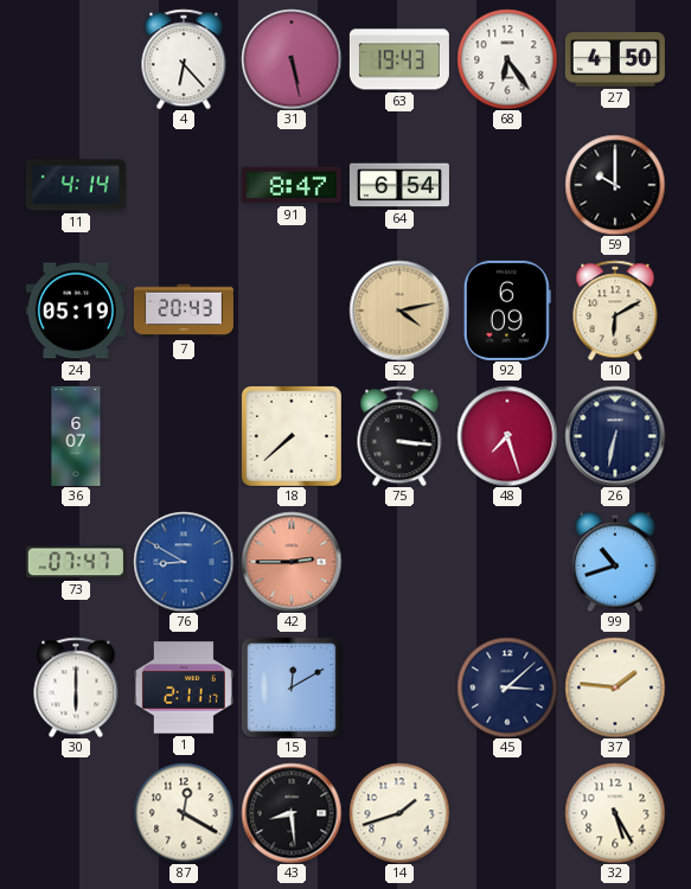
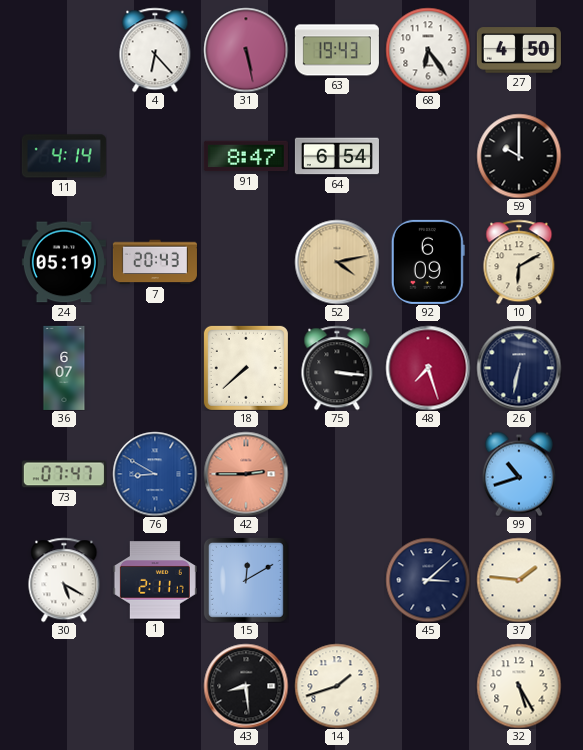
30: 6:00 -> 5:20
87: 12:20 -> none
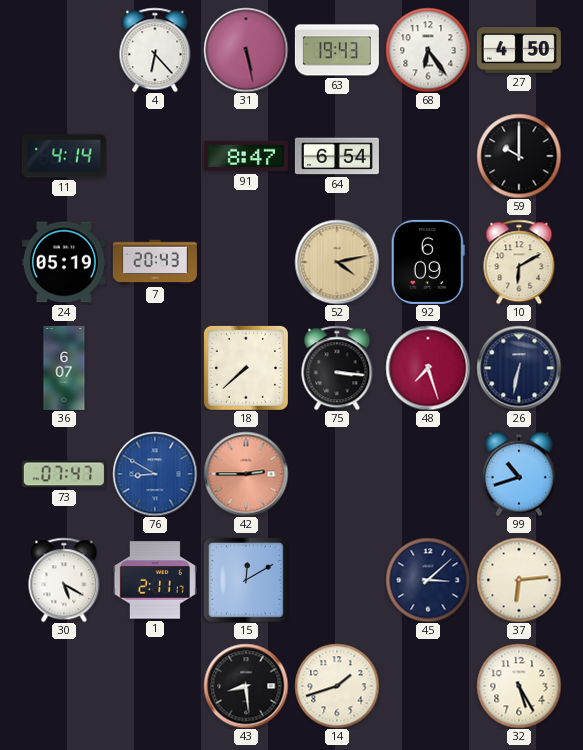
37: 1:46 -> 6:14
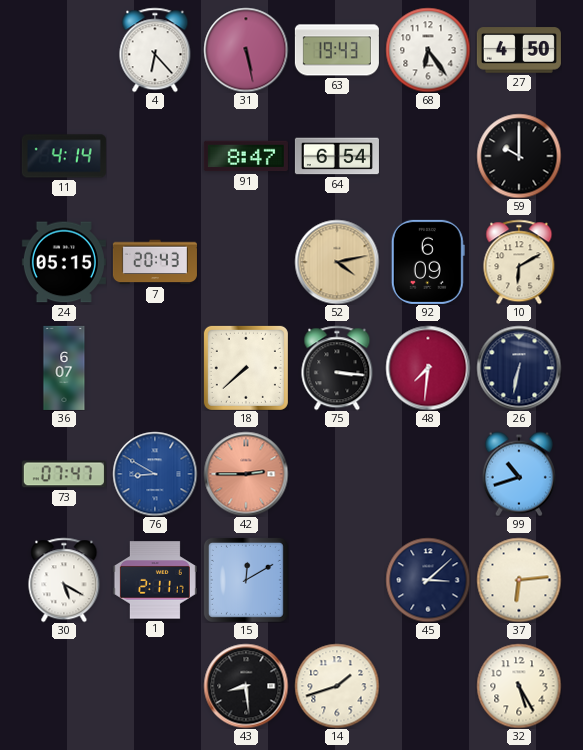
24: 05:19 -> 05:15
48: 7:27 -> 7:31
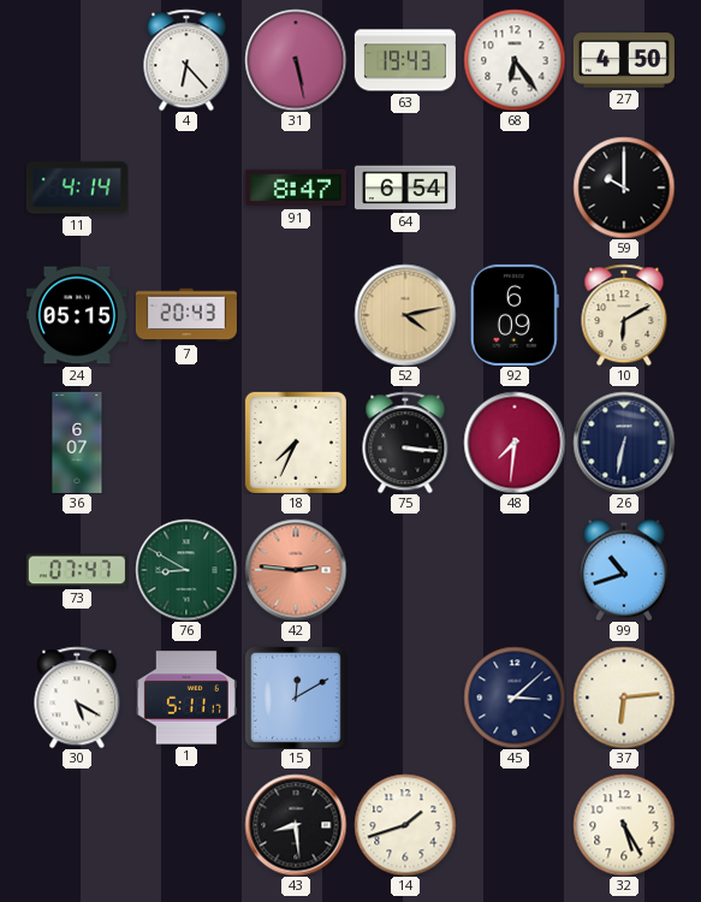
18: 7:38 -> 7:34
76 dial: blue -> green
42: 2:45 -> 2:46
1: 2:11 -> 5:11
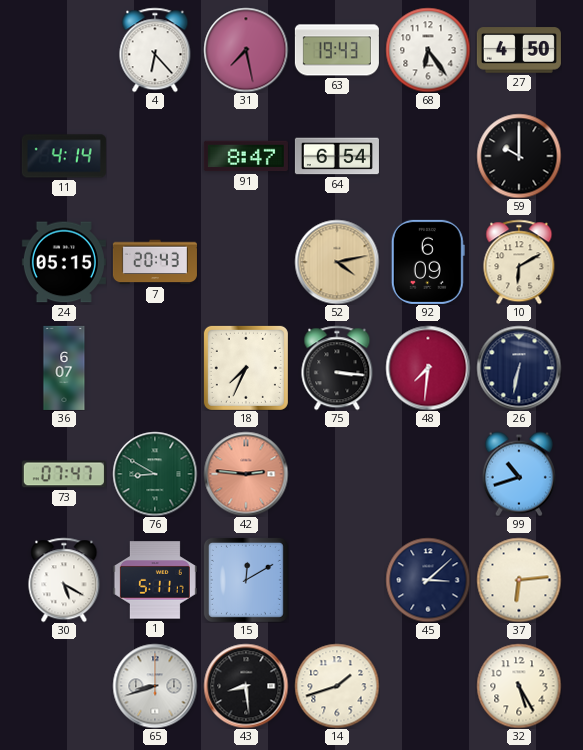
31: 5:28 -> 7:28
65: none -> 8:42
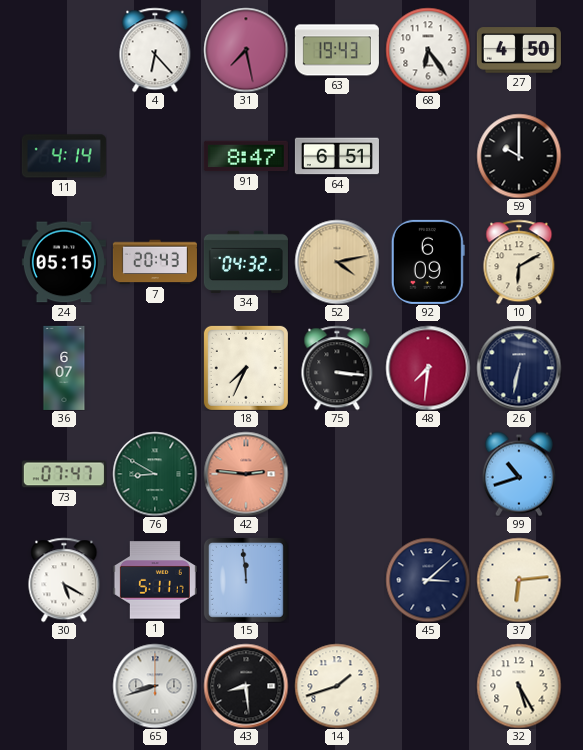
64: 6:54 -> 6:51
34: none -> 04:32
15: 12:10 -> 11:59
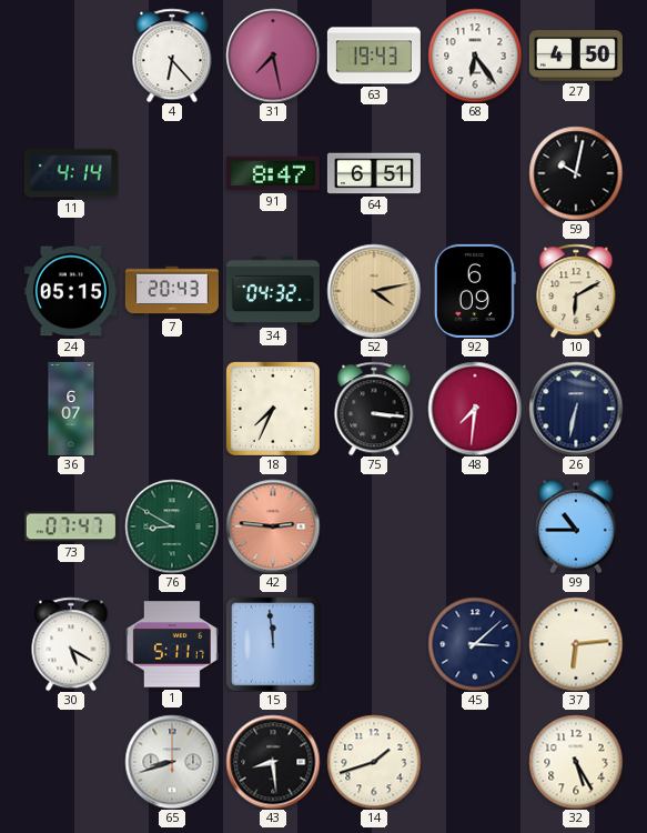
59: 10:00 -> 10:02
99: 10:42 -> 10:45
